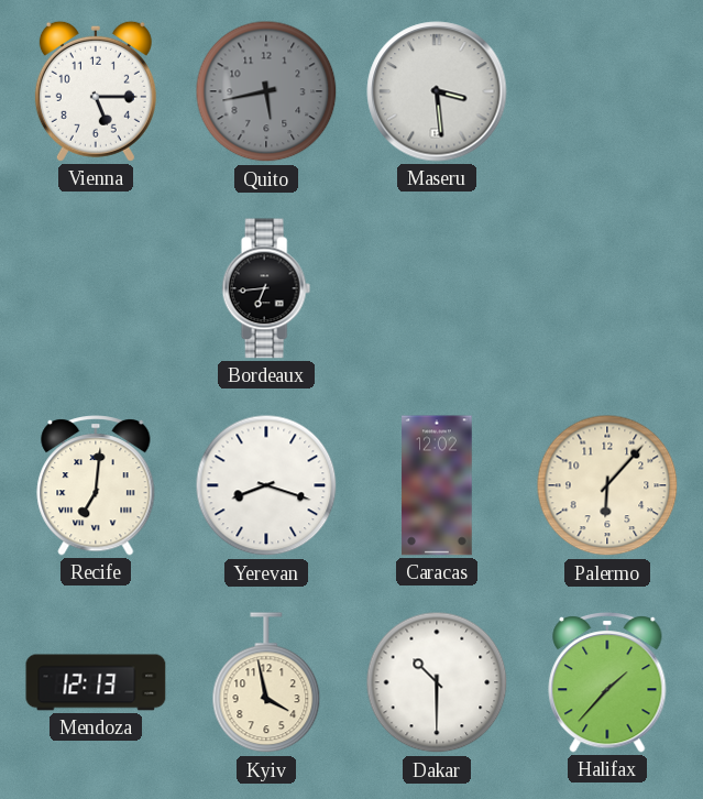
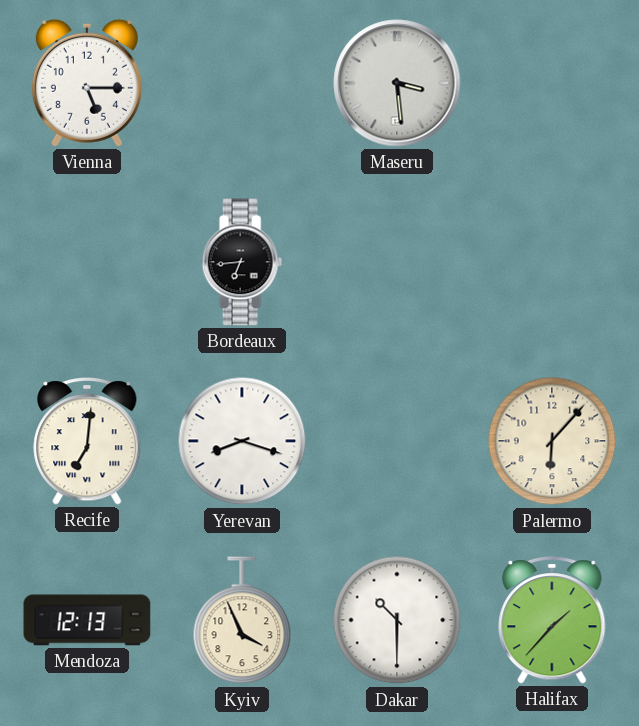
Quito: 5:43 -> none
Caracas: 12:02 -> none
Kyiv: 3:58 -> 3:56
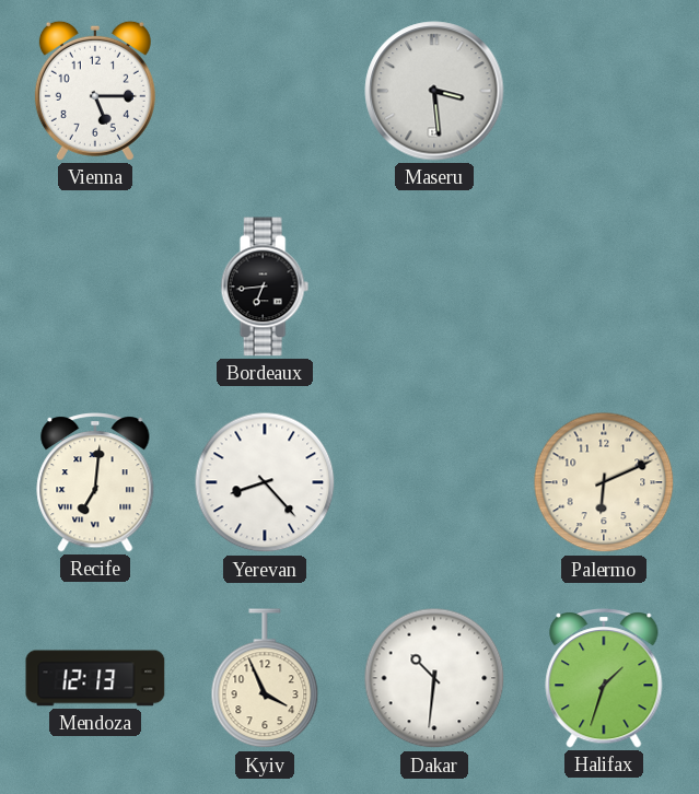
Yerevan: 8:18 -> 8:23
Palermo: 6:07 -> 6:11
Dakar: 10:30 -> 10:31
Halifax: 1:37 -> 1:33
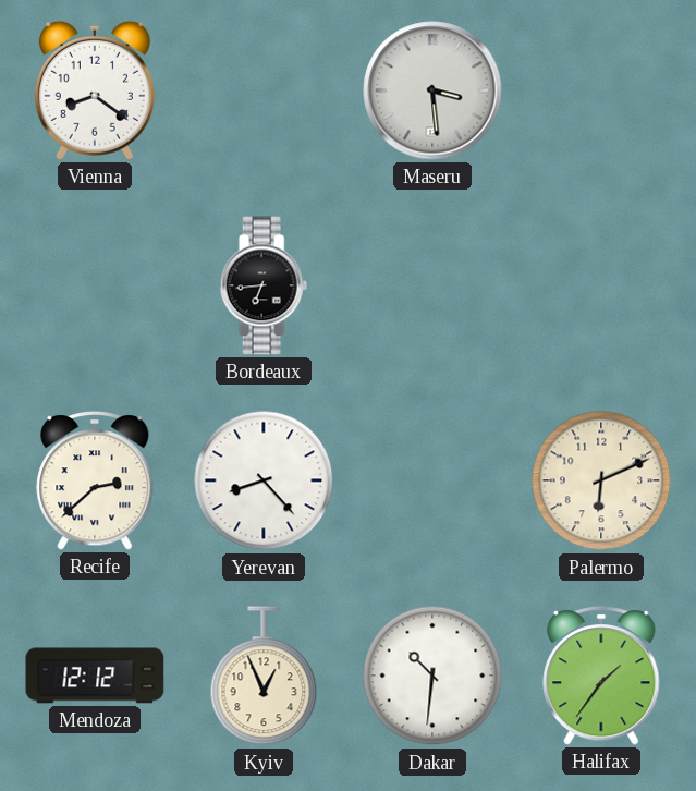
Vienna: 5:15 -> 8:21
Recife: 7:01 -> 2:38
Mendoza: 12:13 -> 12:12
Kyiv: 3:56 -> 12:56
Halifax: 1:33 -> 1:36
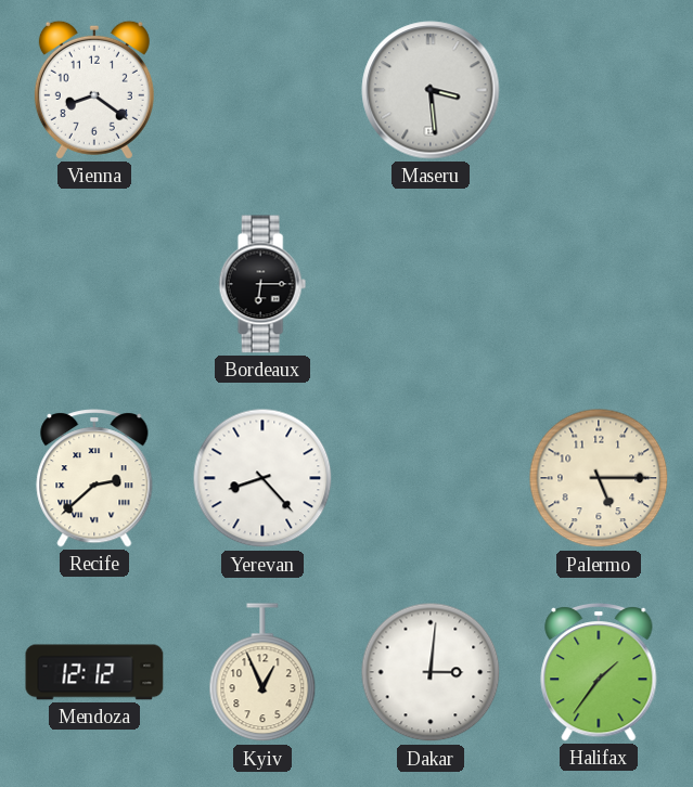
Bordeaux: 6:44 -> 6:15
Palermo: 6:11 -> 5:15
Dakar: 10:31 -> 3:01
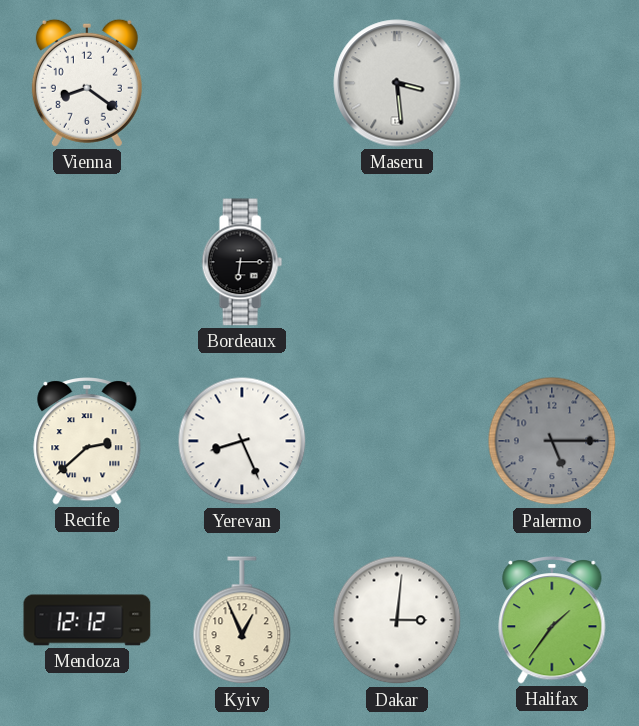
Yerevan: 8:23 -> 8:26
Palermo dial: cream -> grey
